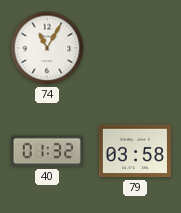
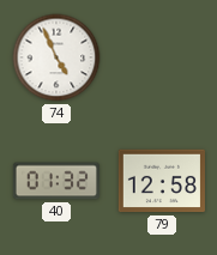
74: 11:05 -> 4:56
79: 03:58 -> 12:58
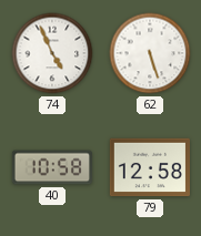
62: none -> 5:27
40: 01:32 -> 10:58
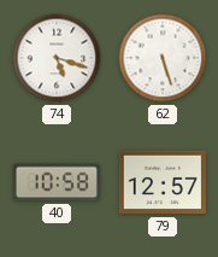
74: 4:56 -> 5:18
79: 12:58 -> 12:57
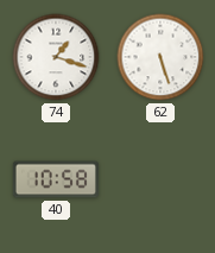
74: 5:18 -> 1:18
79: 12:57 -> none
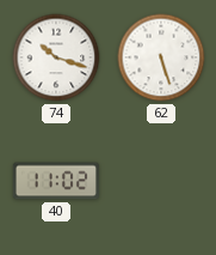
74: 1:18 -> 10:18
40: 10:58 -> 11:02
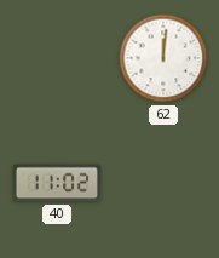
74: 10:18 -> none
62: 5:27 -> 12:01
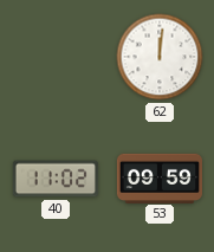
53: none -> 09:59
